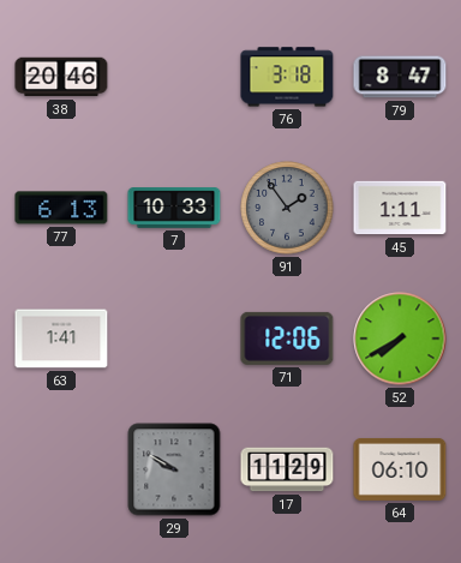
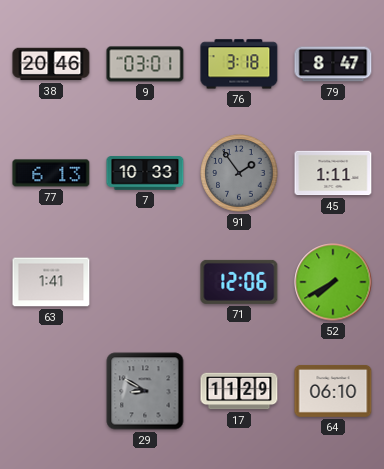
9: none -> 03:01
29: 9:50 -> 8:50
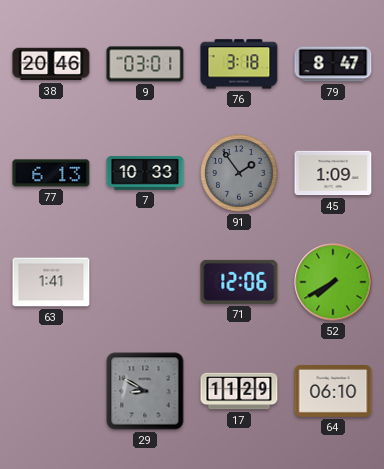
45: 1:11 -> 1:09
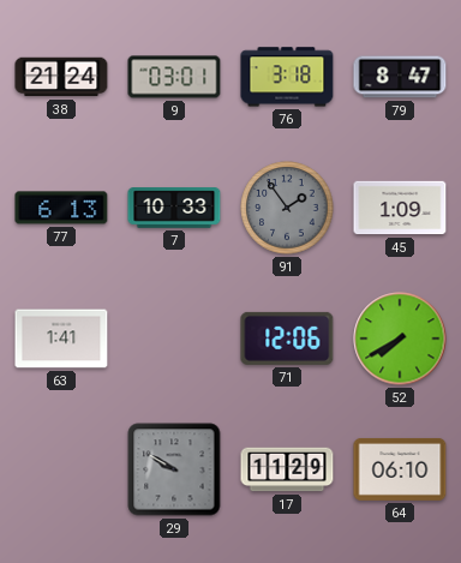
38: 20:46 -> 21:24
29: 8:50 -> 9:50
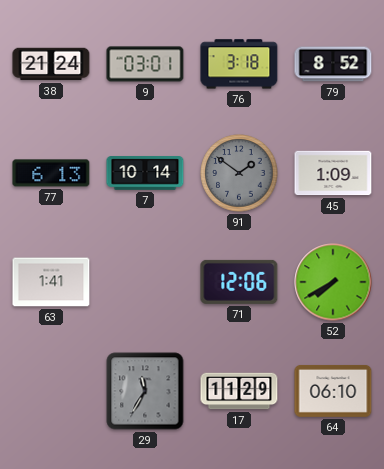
79: 8:47 -> 8:52
7: 10:33 -> 10:14
91: 1:54 -> 1:51
29: 9:50 -> 11:35
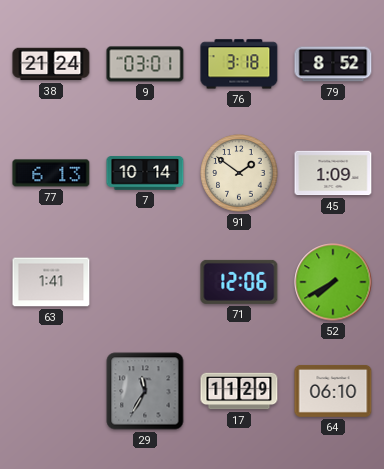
91 dial: grey -> cream
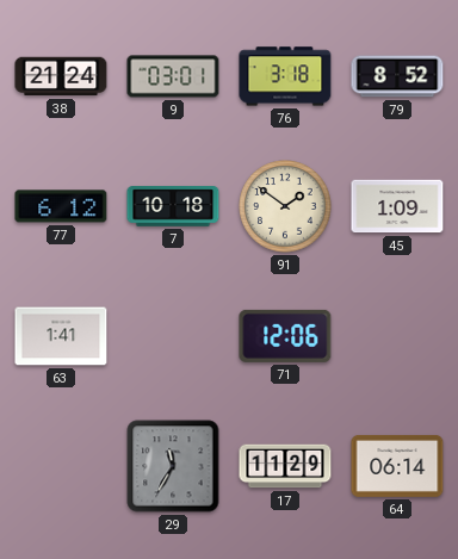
77: 6:13 -> 6:12
7: 10:14 -> 10:18
52: 7:40 -> none
64: 06:10 -> 06:14
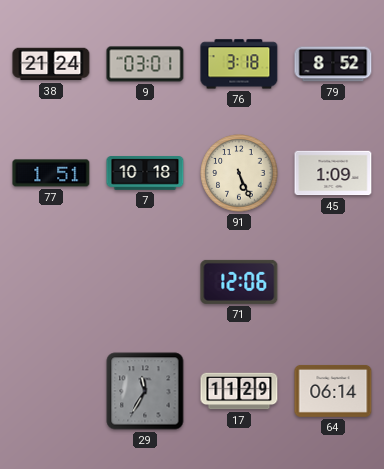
77: 6:12 -> 1:51
91: 1:51 -> 5:26
63: 1:41 -> none
